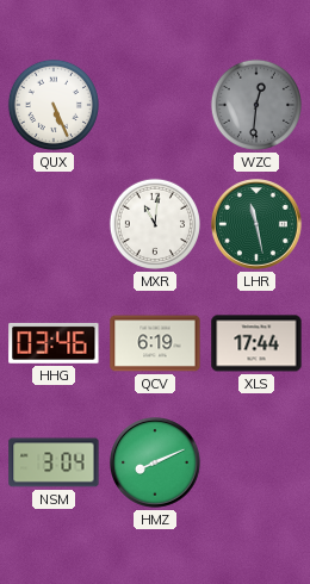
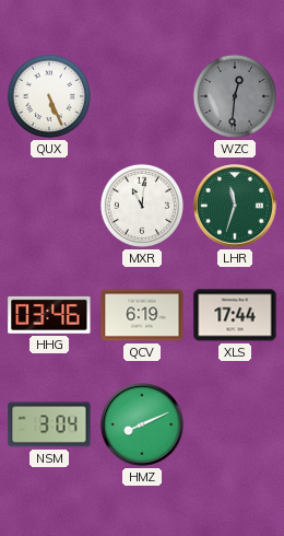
LHR: 11:28 -> 11:33
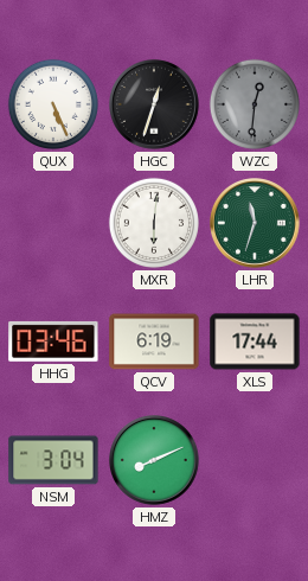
HGC: none -> 12:33
MXR: 11:01 -> 6:01
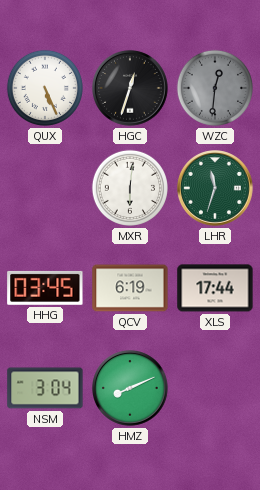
HHG: 03:46 -> 03:45
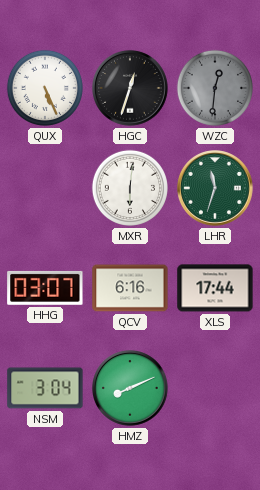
HHG: 03:45 -> 03:07
QCV: 6:19 -> 6:16
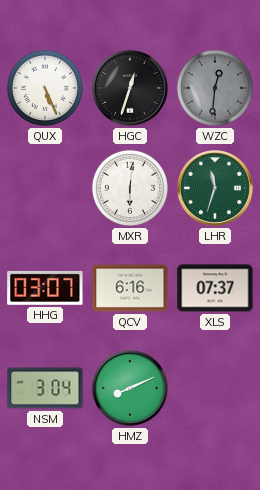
XLS: 17:44 -> 07:37
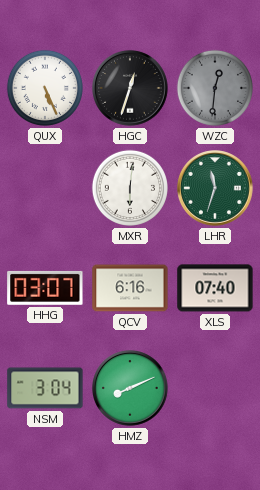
XLS: 07:37 -> 07:40
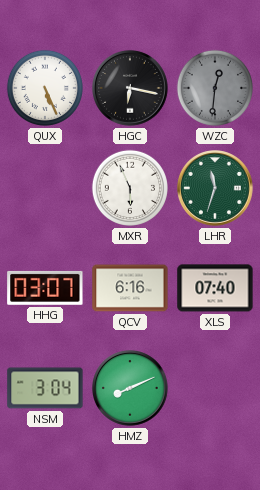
HGC: 12:33 -> 6:17
MXR: 6:01 -> 5:56
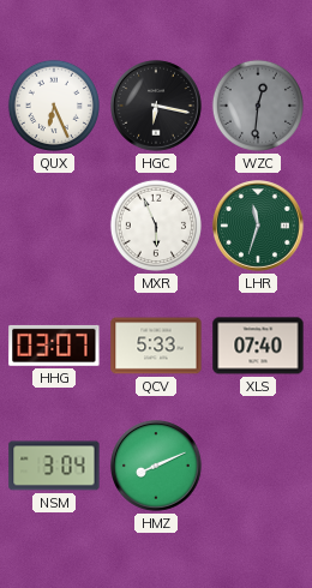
QUX: 5:26 -> 6:26
QCV: 6:16 -> 5:33
